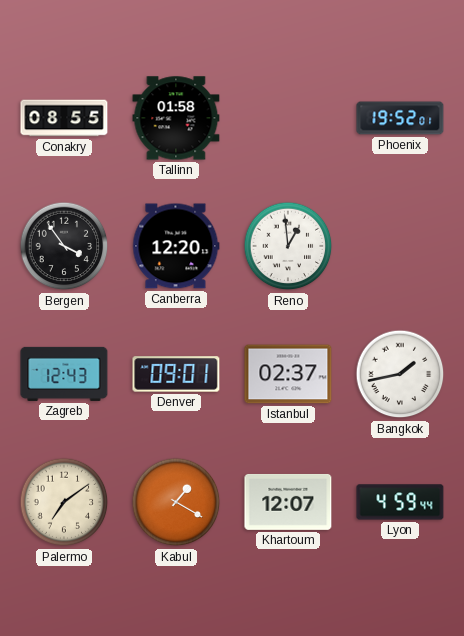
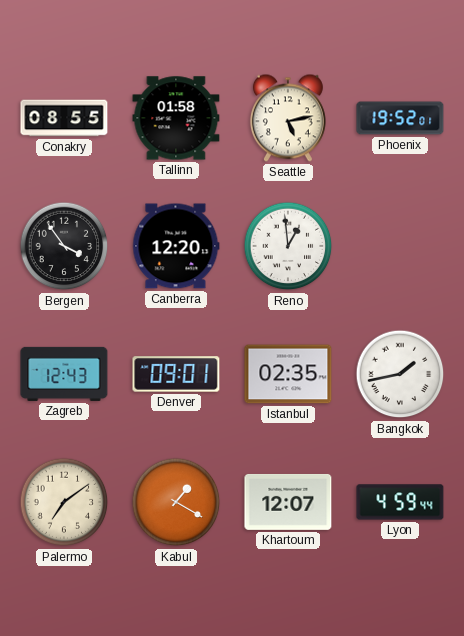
Seattle: none -> 5:13
Istanbul: 02:37 -> 02:35
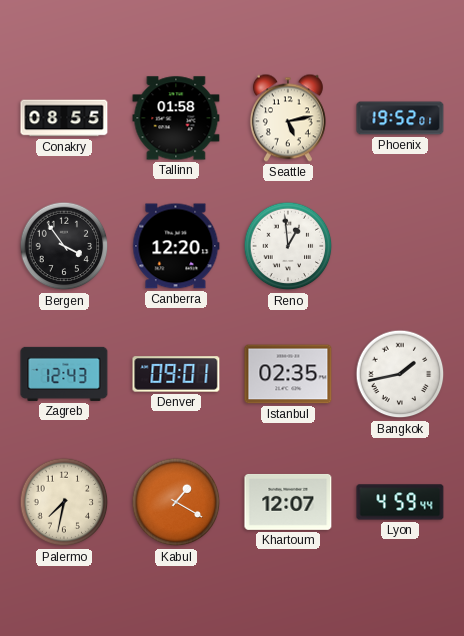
Palermo: 7:09 -> 7:32
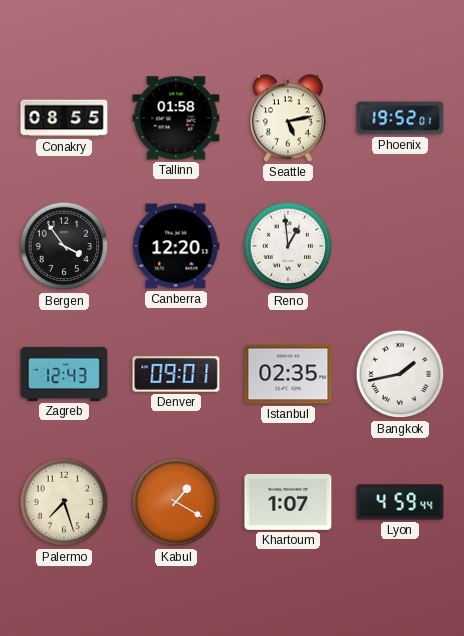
Palermo: 7:32 -> 7:27
Khartoum: 12:07 -> 1:07
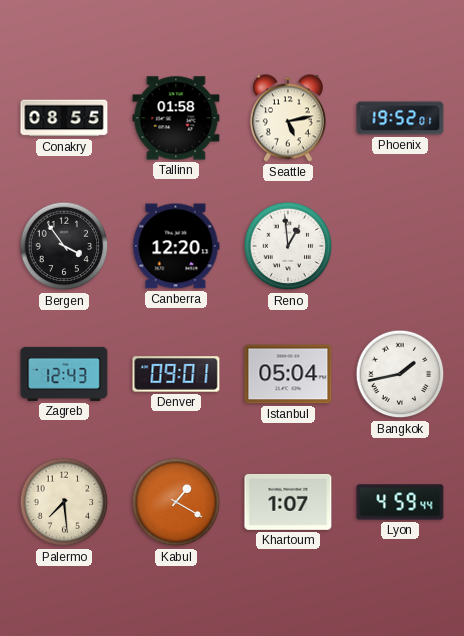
Istanbul: 02:35 -> 05:04
Palermo: 7:27 -> 7:29
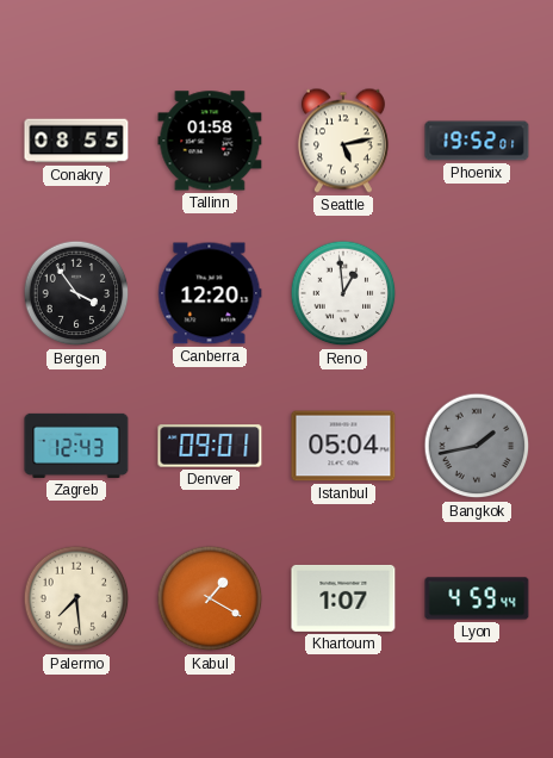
Bangkok dial: white -> grey
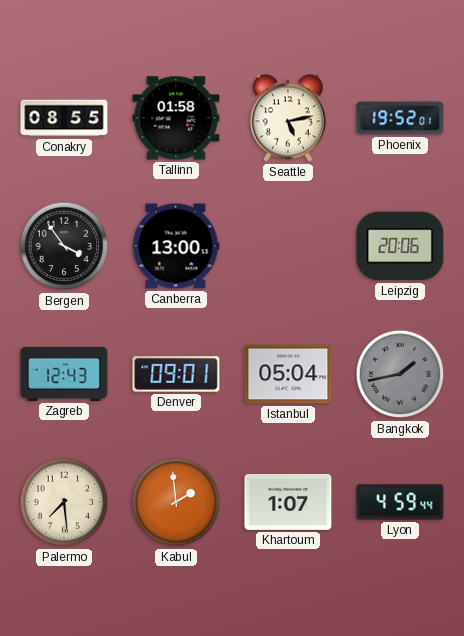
Canberra: 12:20 -> 13:00
Reno: 12:59 -> none
Leipzig: none -> 20:06
Kabul: 1:20 -> 1:59
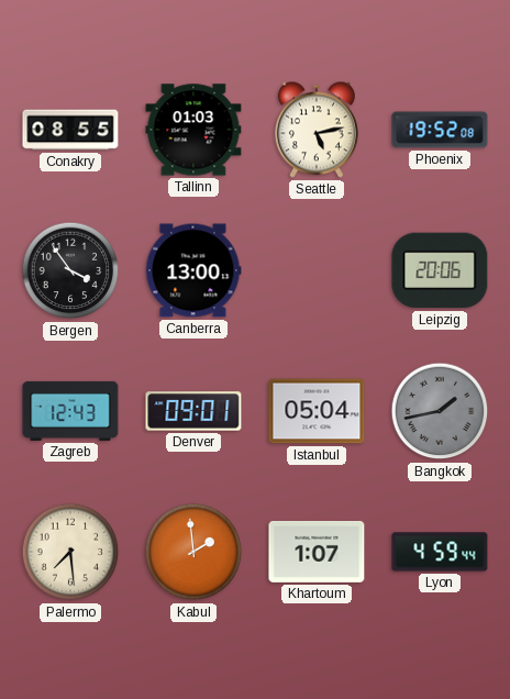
Tallinn: 01:58 -> 01:03
Phoenix: 19:52:01 -> 19:52:08
